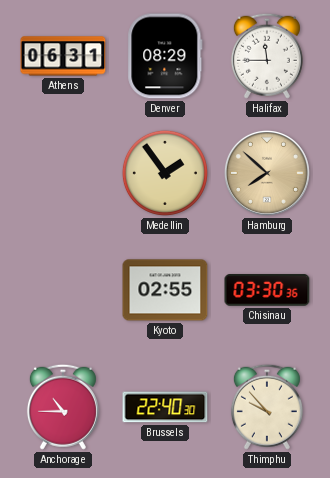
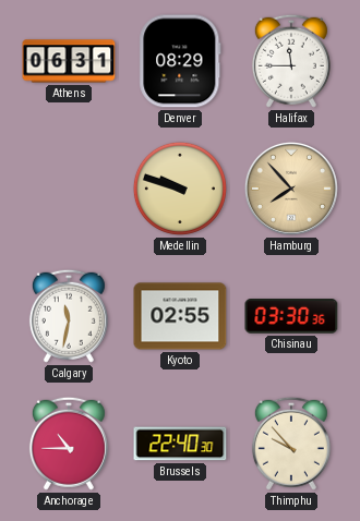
Medellin: 1:54 -> 9:48
Hamburg: 7:52 -> 7:53
Calgary: none -> 11:32
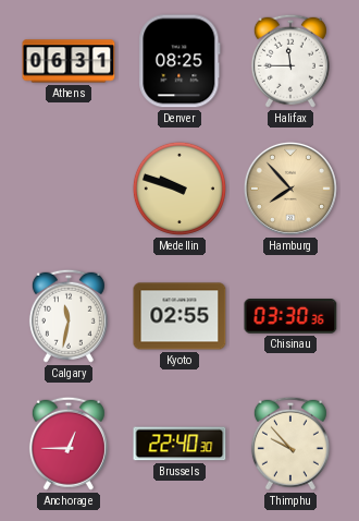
Denver: 08:29 -> 08:25
Anchorage: 10:45 -> 12:45
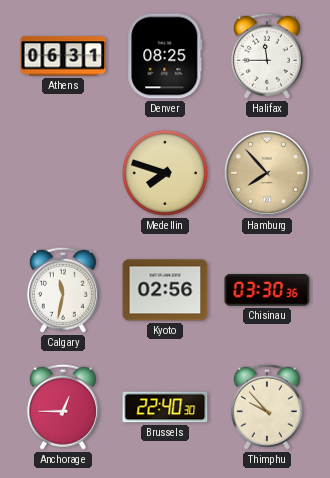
Medellin: 9:48 -> 7:48
Kyoto: 02:55 -> 02:56
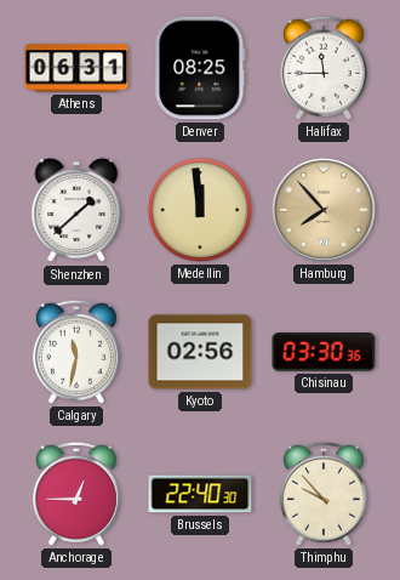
Shenzhen: none -> 1:38
Medellin: 7:48 -> 11:59
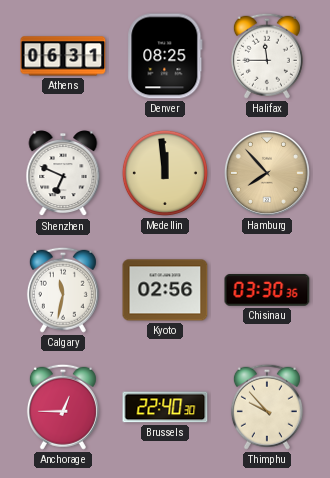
Shenzhen: 1:38 -> 6:49
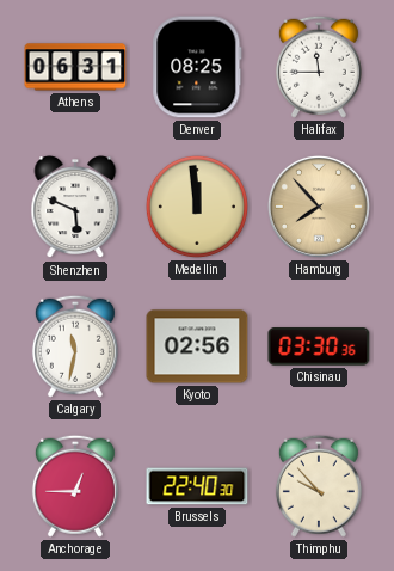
Shenzhen: 6:49 -> 5:49
